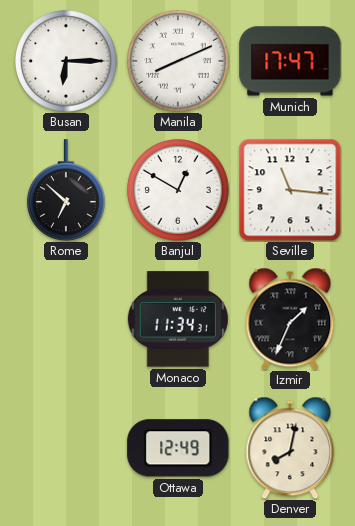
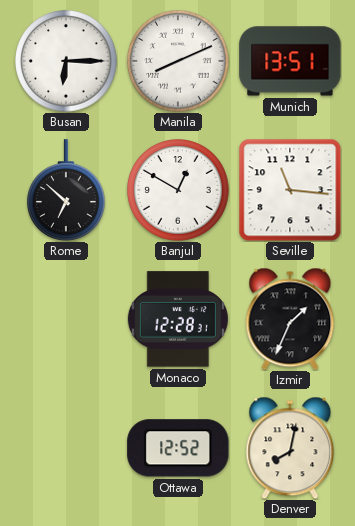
Munich: 17:47 -> 13:51
Monaco: 11:34 -> 12:28
Ottawa: 12:49 -> 12:52
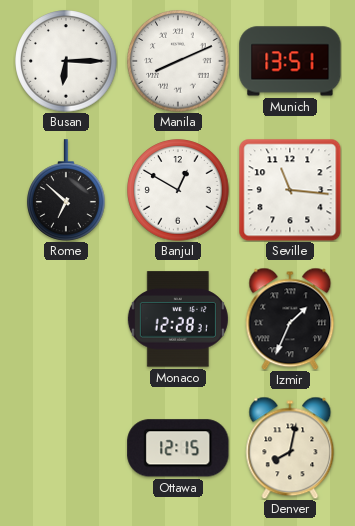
Ottawa: 12:52 -> 12:15
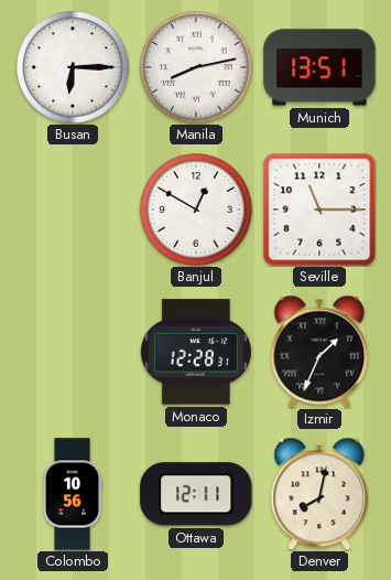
Manila: 8:11 -> 8:13
Rome: 6:52 -> none
Seville: 11:16 -> 11:15
Colombo: none -> 10:56
Ottawa: 12:15 -> 12:11
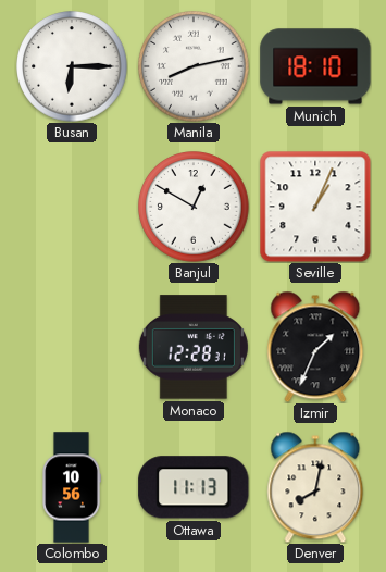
Munich: 13:51 -> 18:10
Seville: 11:15 -> 1:04
Ottawa: 12:11 -> 11:13
